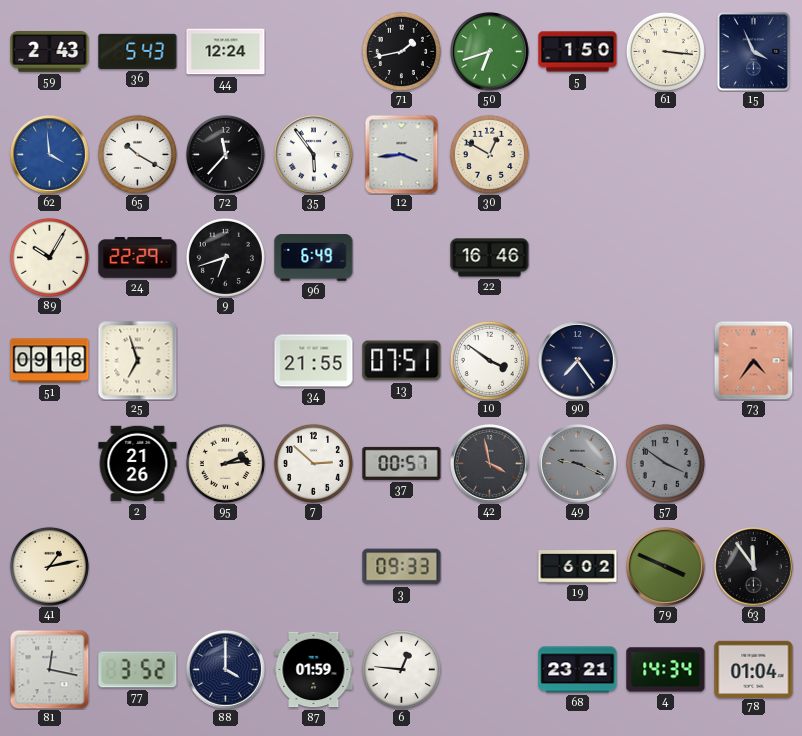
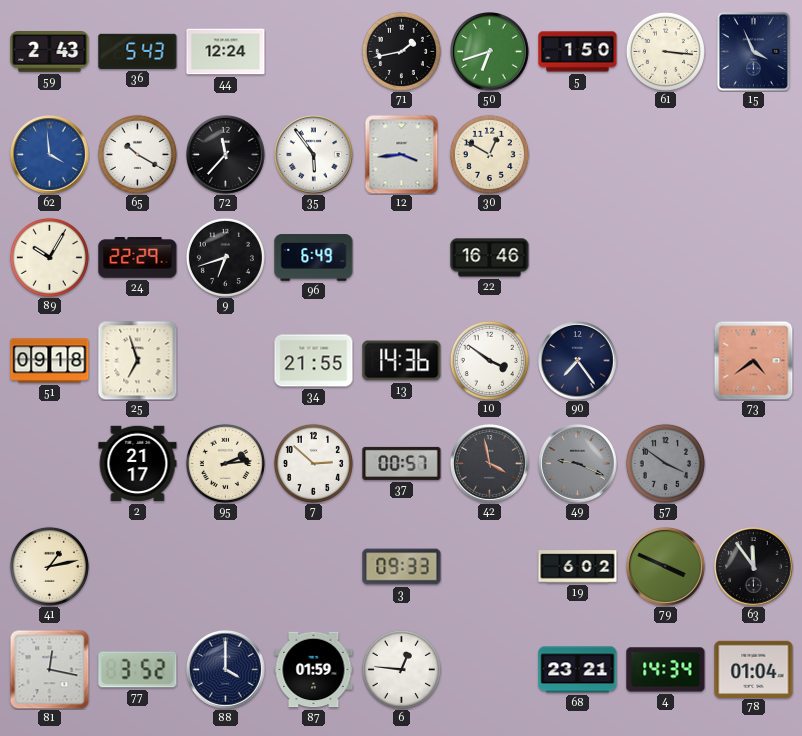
13: 07:51 -> 14:36
73: 4:36 -> 4:39
2: 21:26 -> 21:17
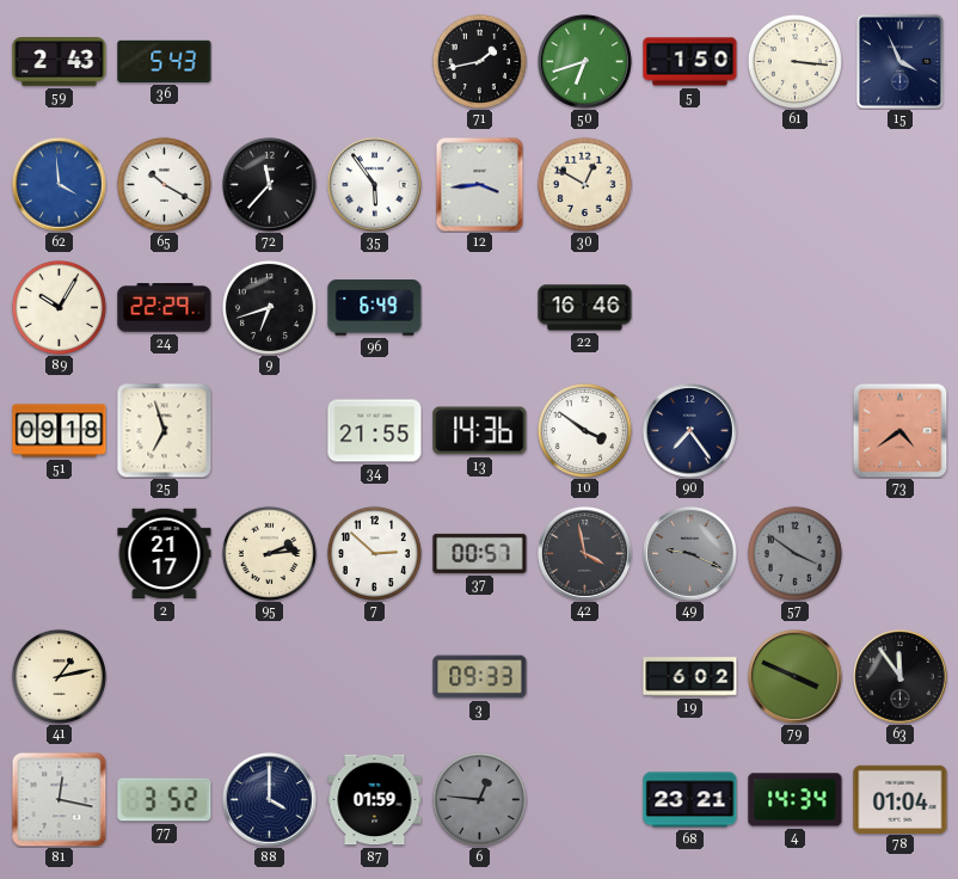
44: 12:24 -> none
6 dial: white -> grey
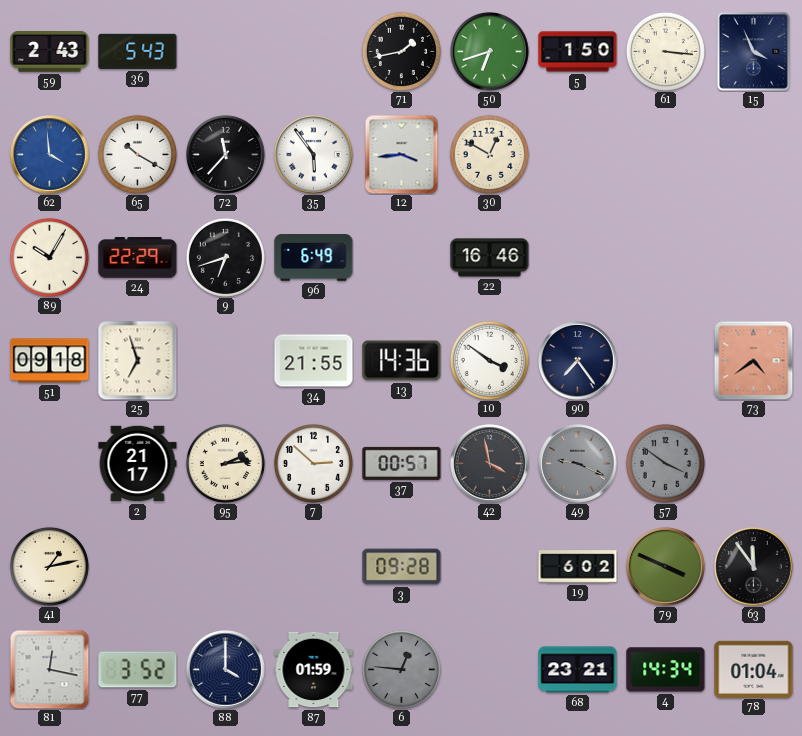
3: 09:33 -> 09:28
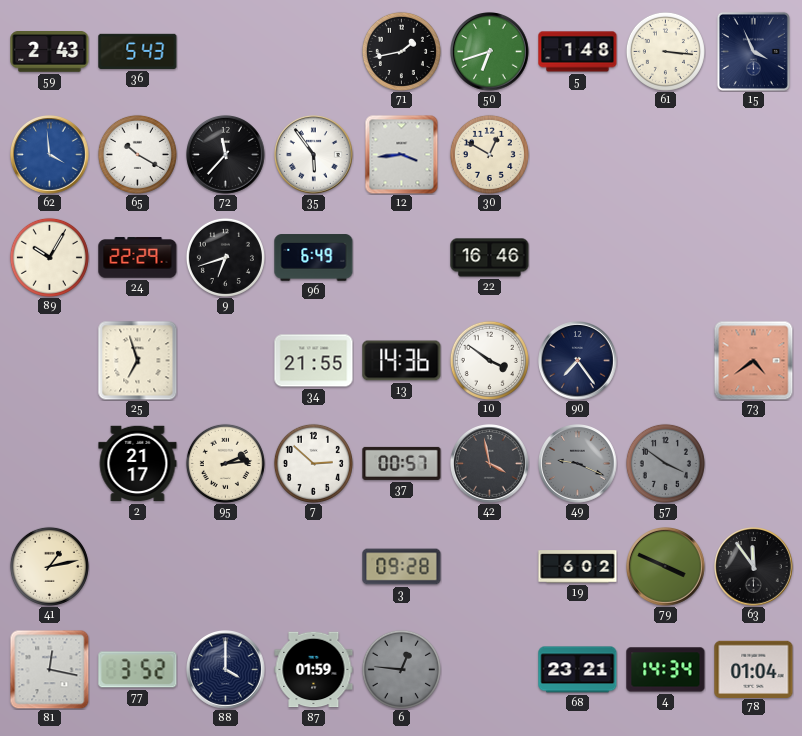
5: 1:50 -> 1:48
51: 09:18 -> none
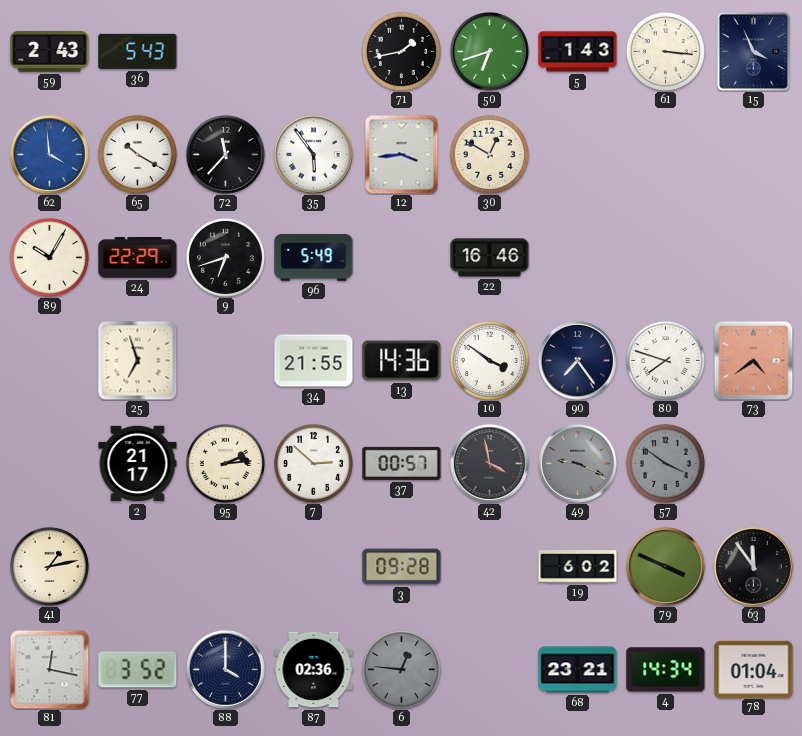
5: 1:48 -> 1:43
96: 6:49 -> 5:49
80: none -> 7:48
87: 01:59 -> 02:36
